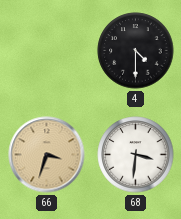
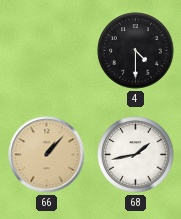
66: 3:33 -> 1:07
68: 3:31 -> 1:43
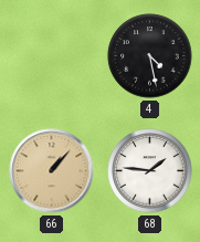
4: 4:30 -> 4:28
68: 1:43 -> 1:46
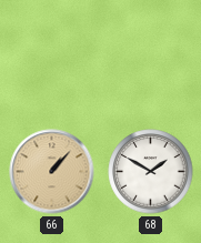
4: 4:28 -> none
68: 1:46 -> 1:50
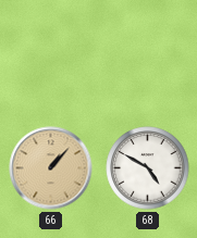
68: 1:50 -> 4:50
